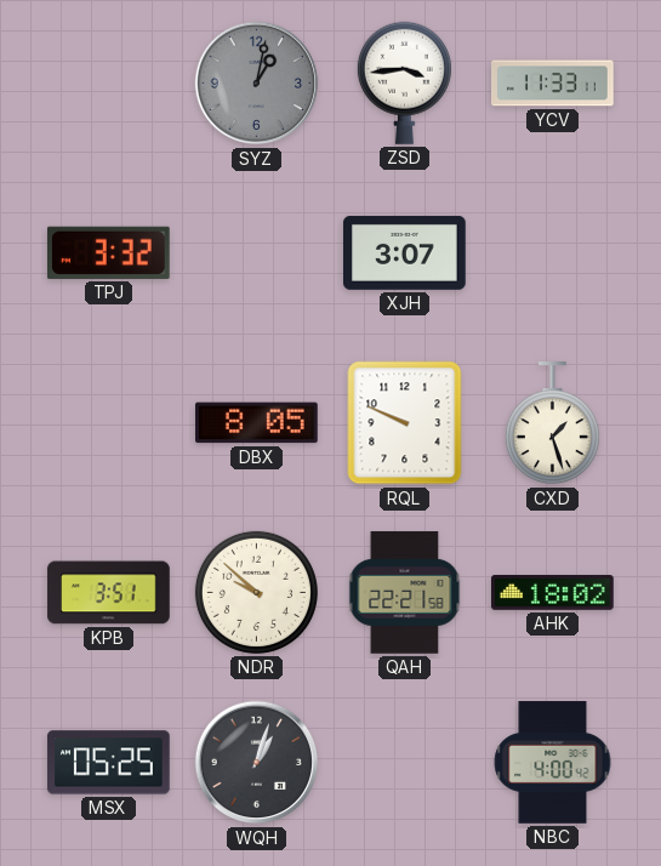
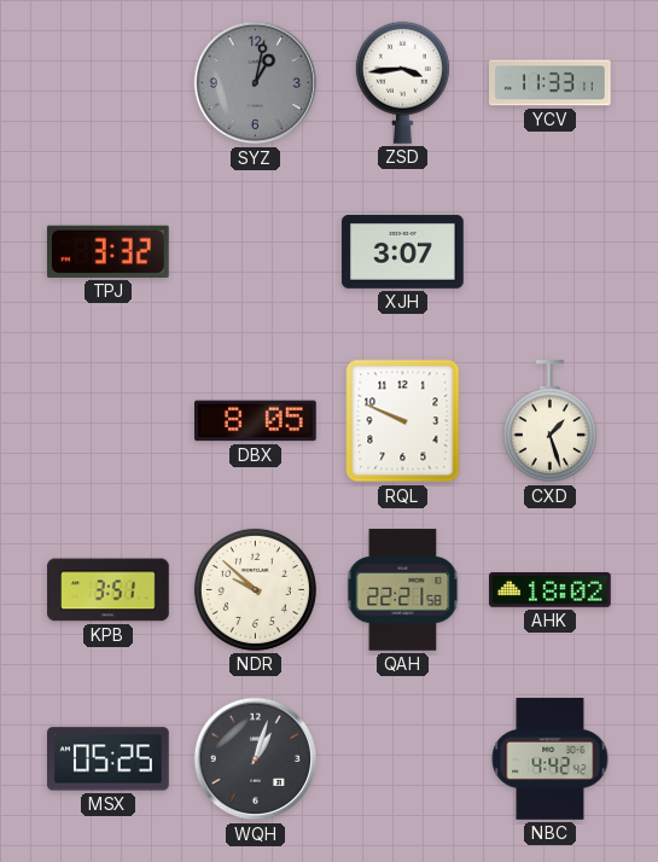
NBC: 4:00 -> 4:42
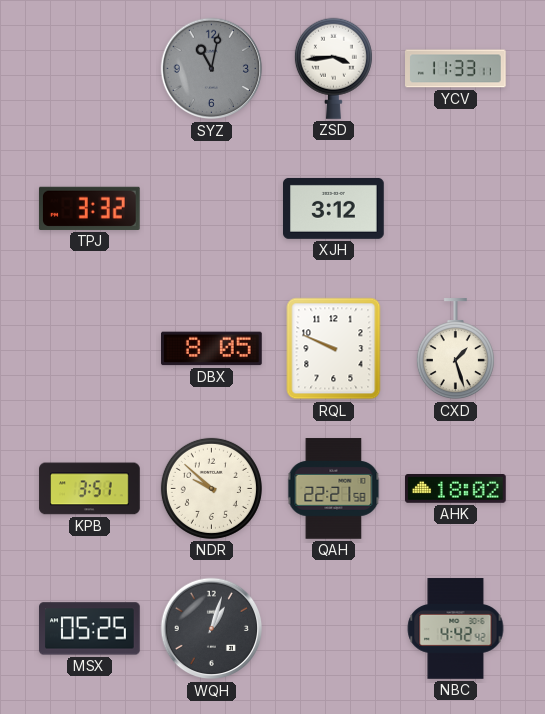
SYZ: 1:02 -> 11:02
XJH: 3:07 -> 3:12
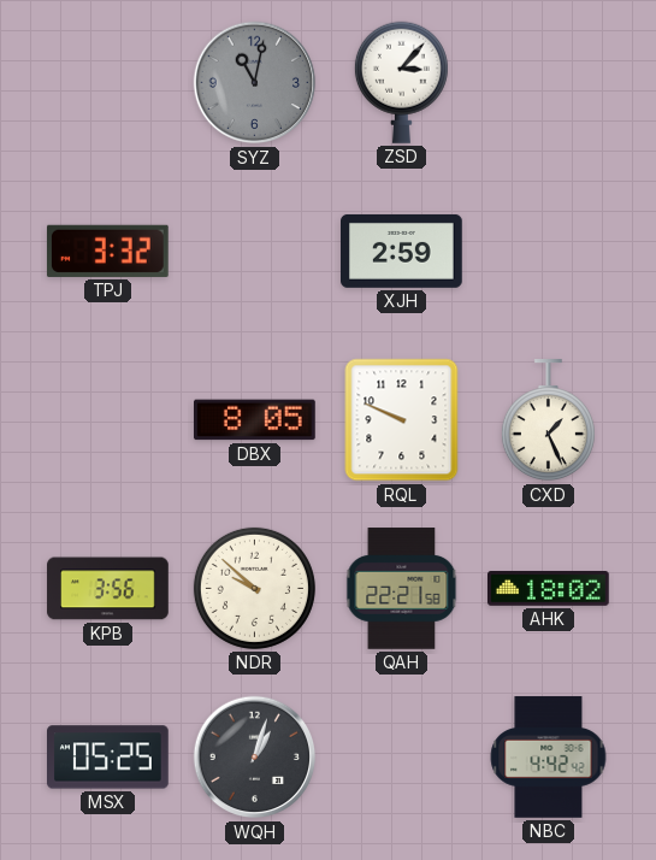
ZSD: 3:44 -> 3:07
YCV: 11:33 -> none
XJH: 3:12 -> 2:59
CXD: 1:27 -> 1:26
KPB: 3:51 -> 3:56
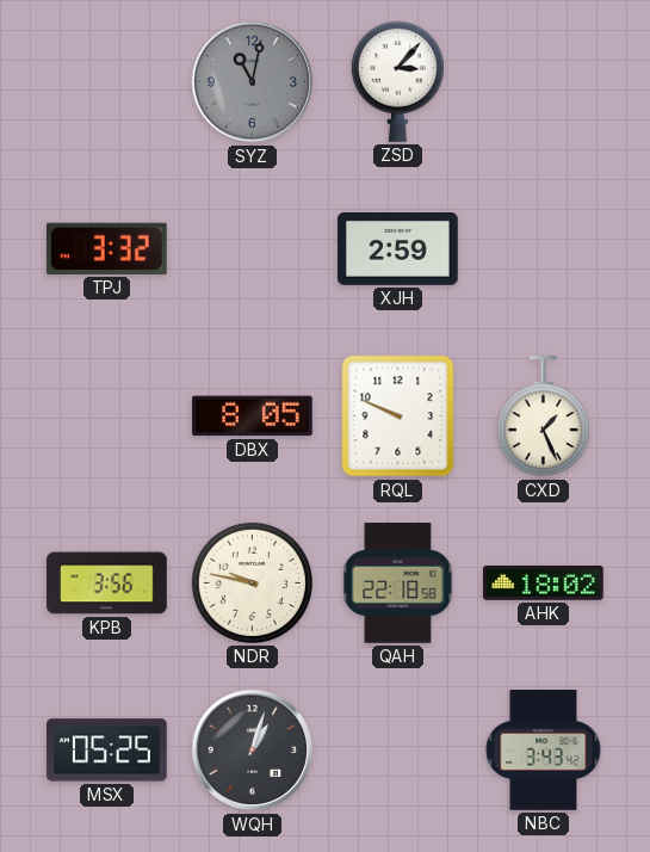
NDR: 9:52 -> 9:47
QAH: 22:21 -> 22:18
NBC: 4:42 -> 3:43
